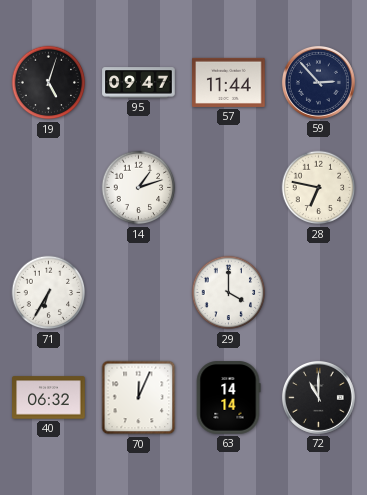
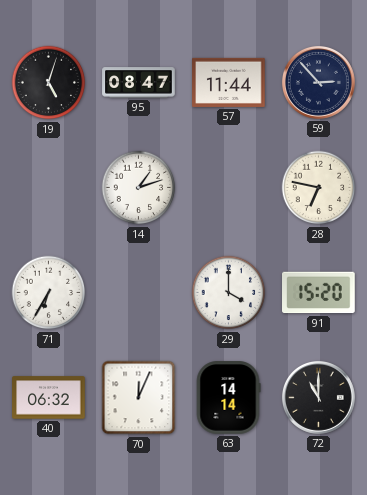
95: 09:47 -> 08:47
91: none -> 15:20
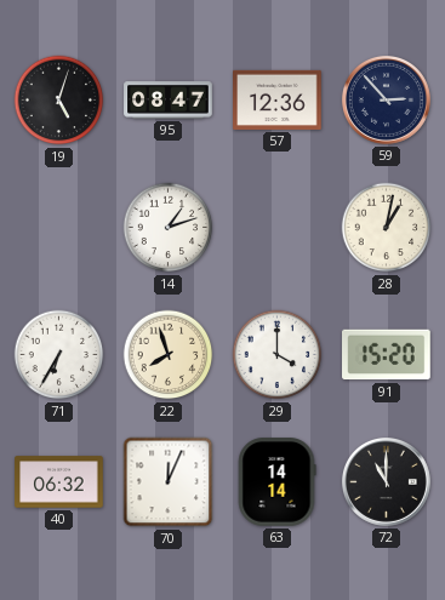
57: 11:44 -> 12:36
28: 6:47 -> 1:02
22: none -> 7:57
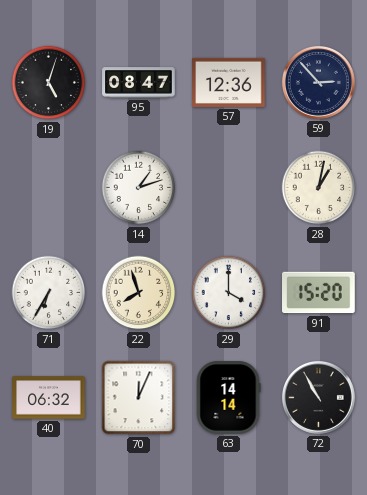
72: 11:00 -> 10:55
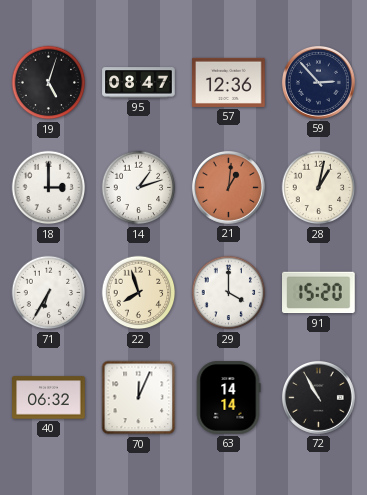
18: none -> 3:00
21: none -> 1:01
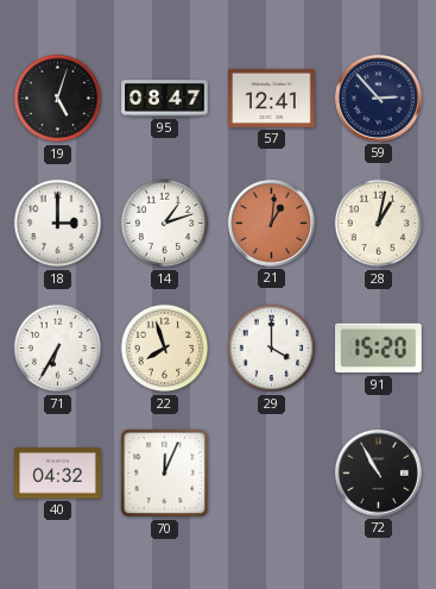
57: 12:36 -> 12:41
40: 06:32 -> 04:32
63: 14:14 -> none
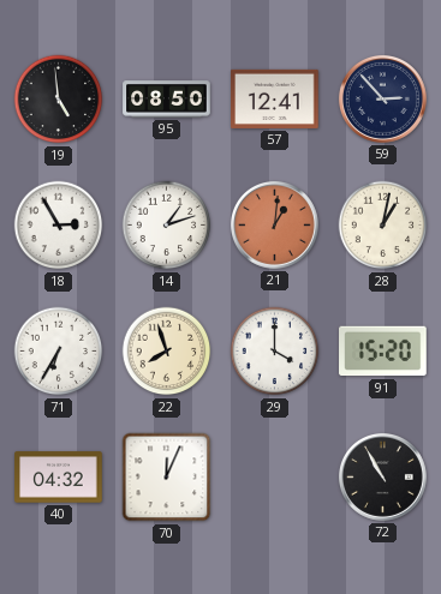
19: 5:03 -> 4:59
95: 08:47 -> 08:50
18: 3:00 -> 2:55
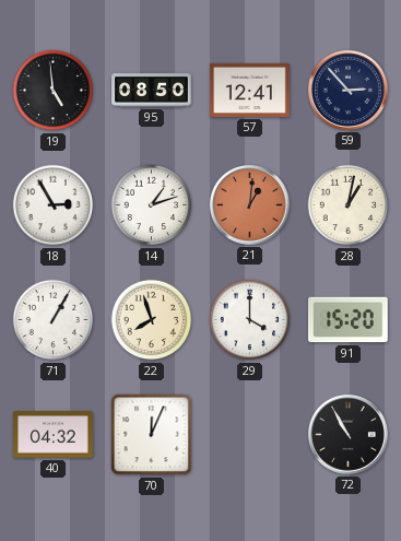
71: 6:35 -> 1:05
